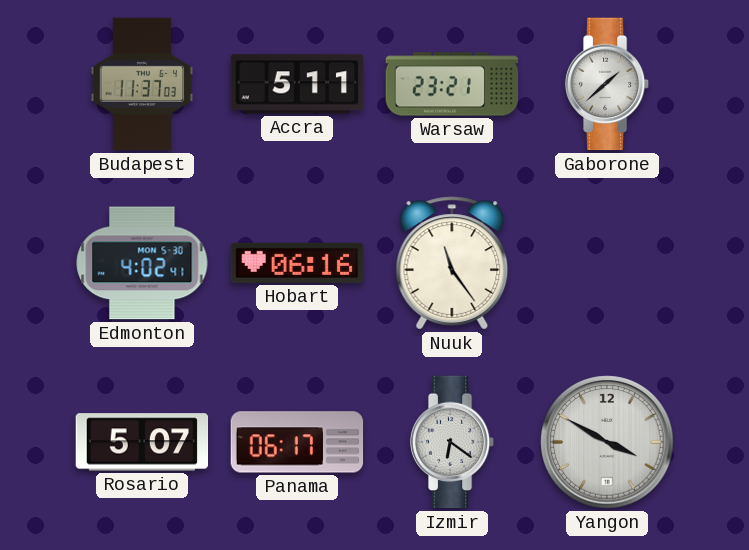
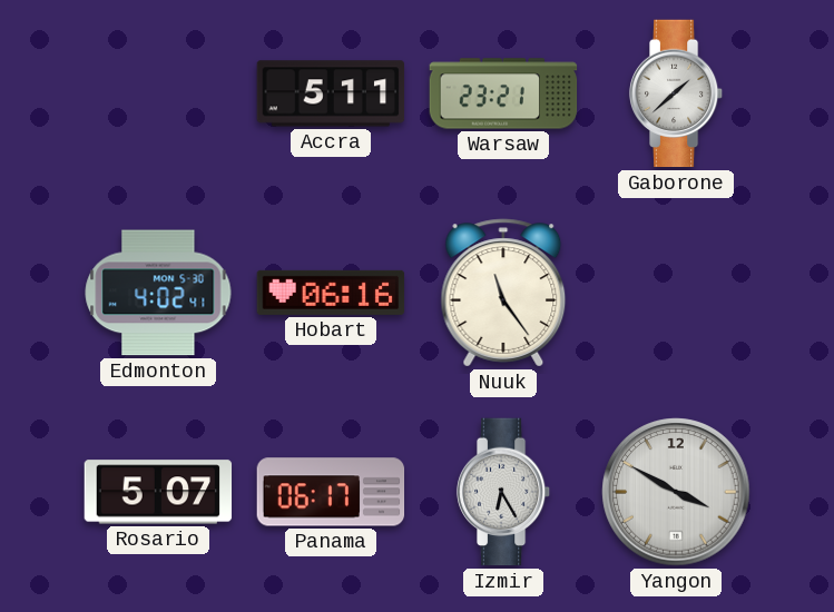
Budapest: 11:37 -> none
Izmir: 6:21 -> 6:25
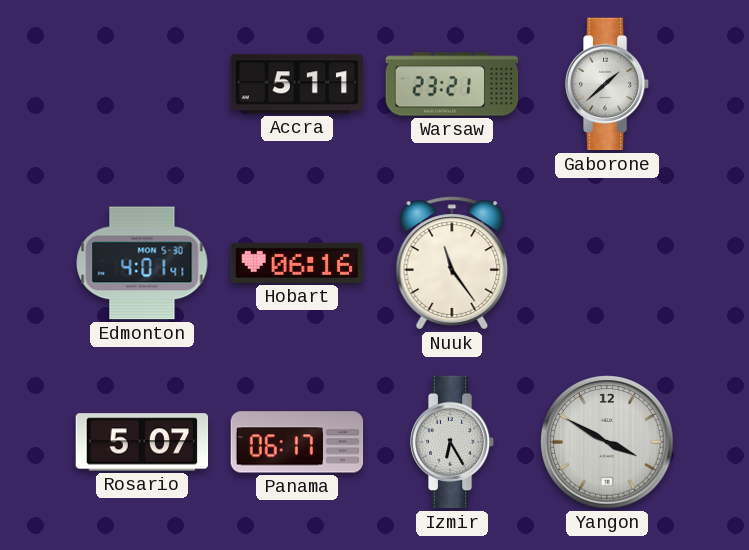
Edmonton: 4:02 -> 4:01
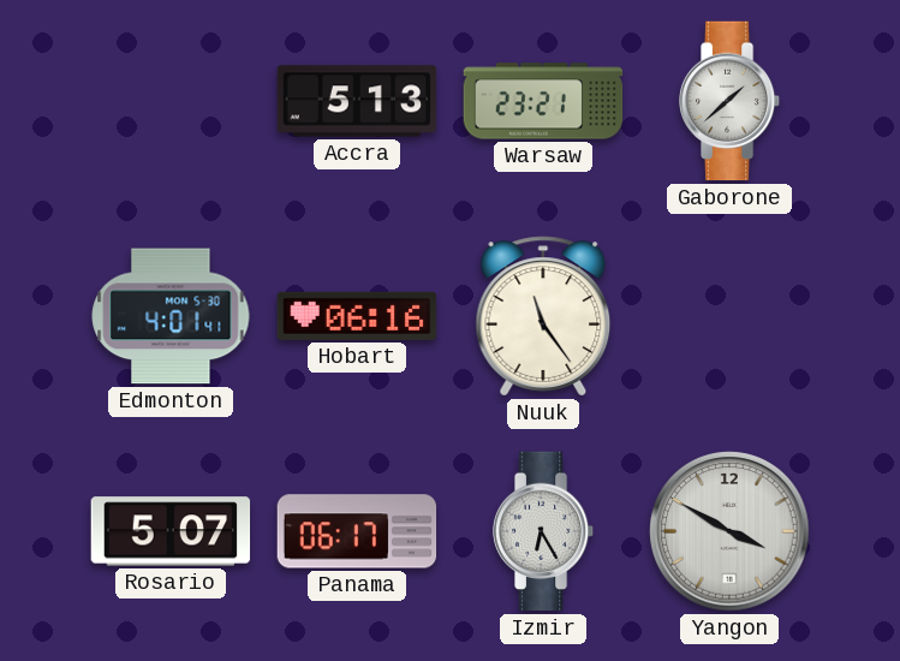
Accra: 5:11 -> 5:13
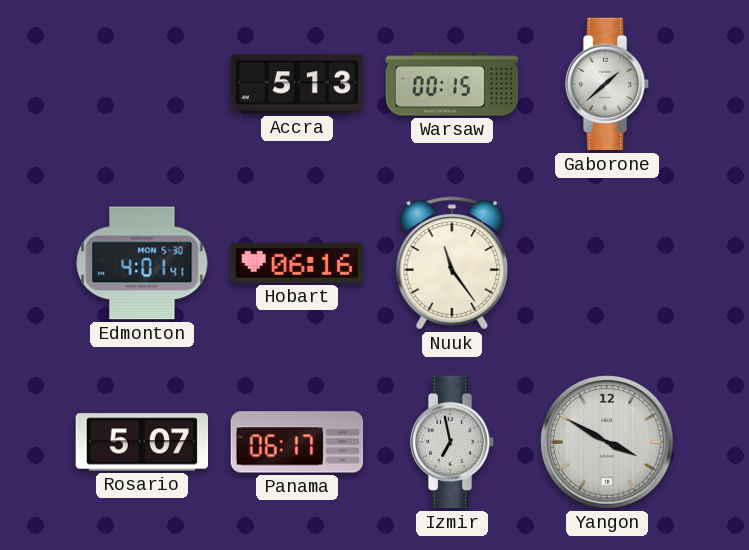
Warsaw: 23:21 -> 00:15
Izmir: 6:25 -> 6:58
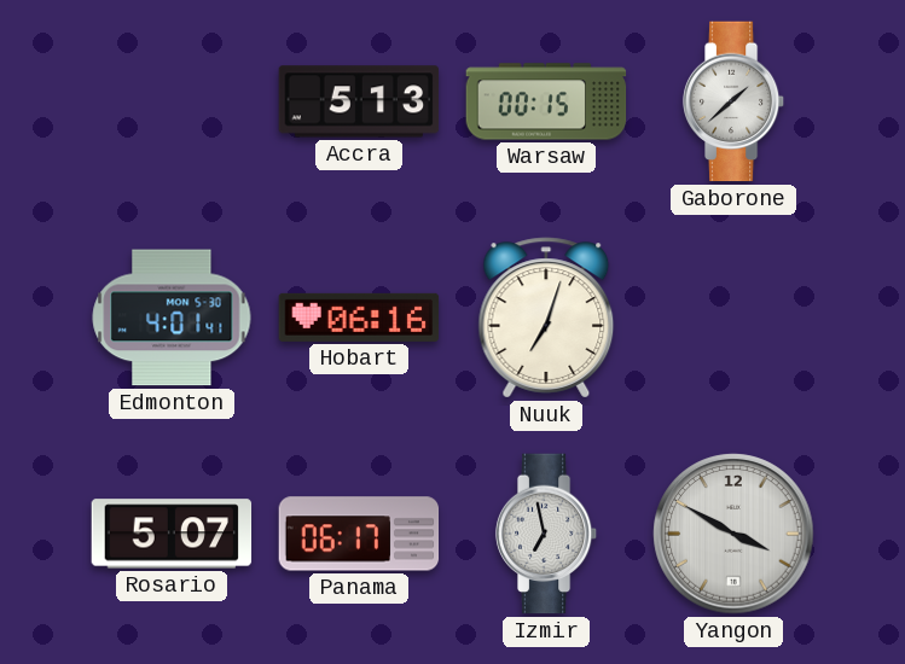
Nuuk: 11:24 -> 7:03
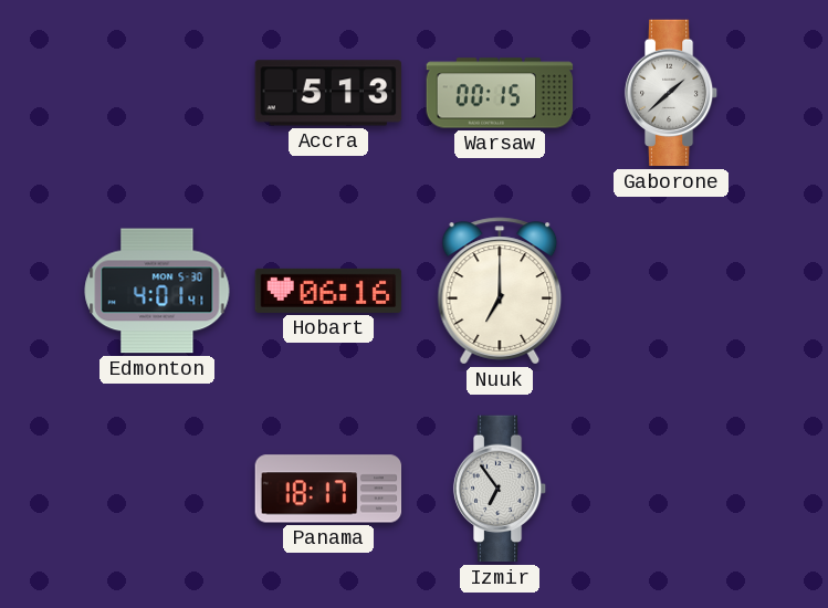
Nuuk: 7:03 -> 7:00
Rosario: 5:07 -> none
Panama: 06:17 -> 18:17
Izmir: 6:58 -> 6:54
Yangon: 3:50 -> none
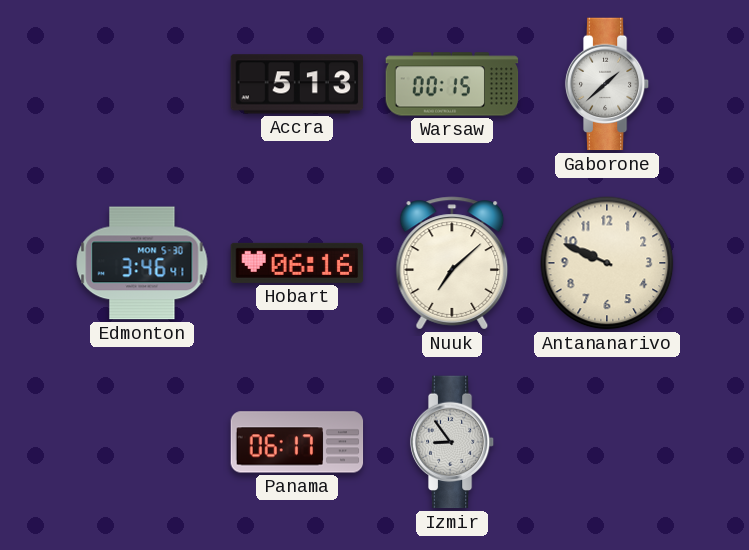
Edmonton: 4:01 -> 3:46
Nuuk: 7:00 -> 7:08
Antananarivo: none -> 9:49
Panama: 18:17 -> 06:17
Izmir: 6:54 -> 8:54
